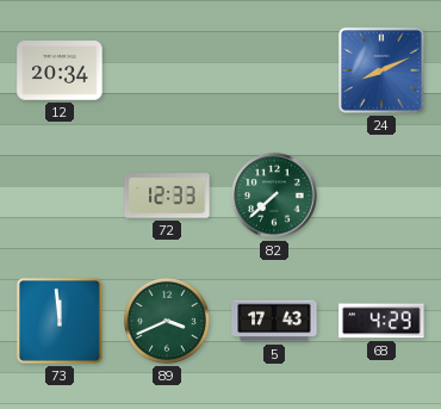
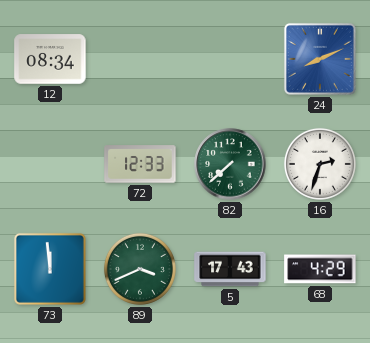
12: 20:34 -> 08:34
16: none -> 2:33
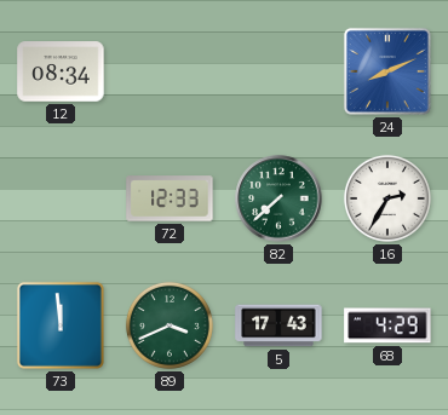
16: 2:33 -> 2:35
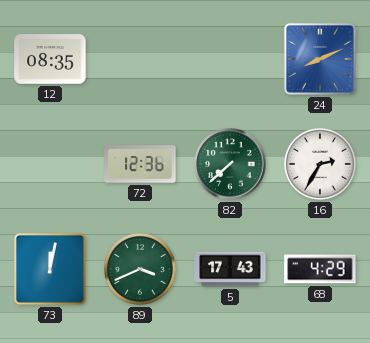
12: 08:34 -> 08:35
72: 12:33 -> 12:36
73: 11:59 -> 12:02
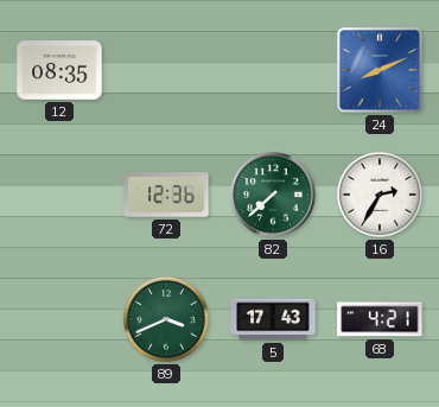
73: 12:02 -> none
68: 4:29 -> 4:21
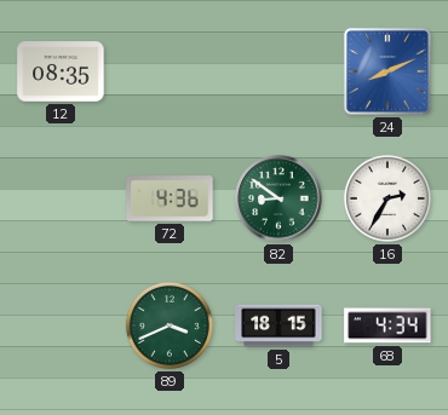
72: 12:36 -> 4:36
82: 7:38 -> 8:51
5: 17:43 -> 18:15
68: 4:21 -> 4:34
